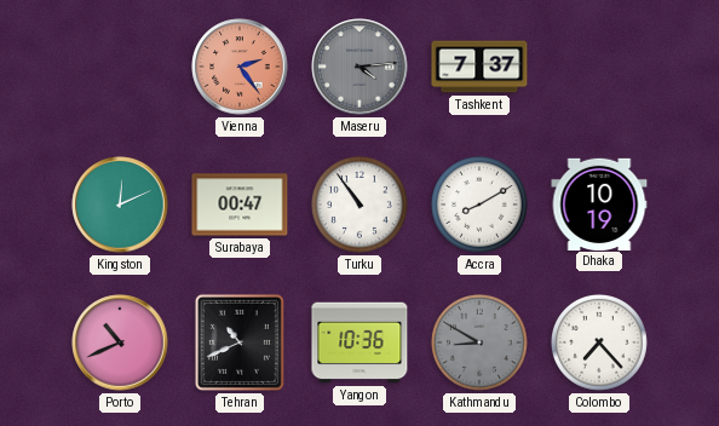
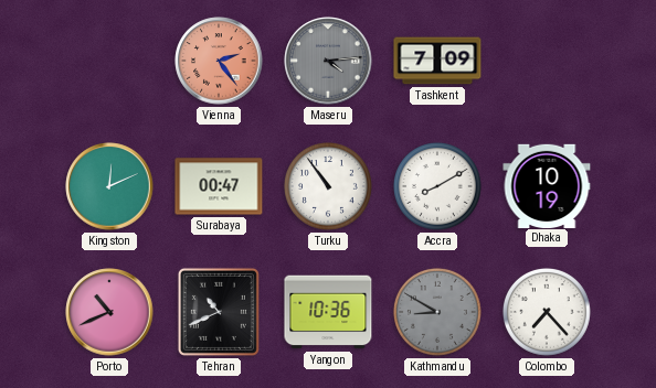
Tashkent: 7:37 -> 7:09
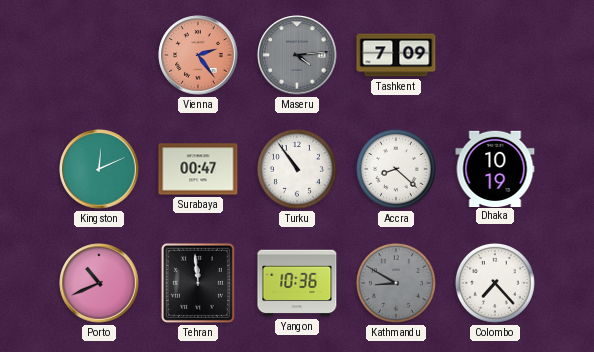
Accra: 8:10 -> 8:22
Tehran: 10:41 -> 11:59
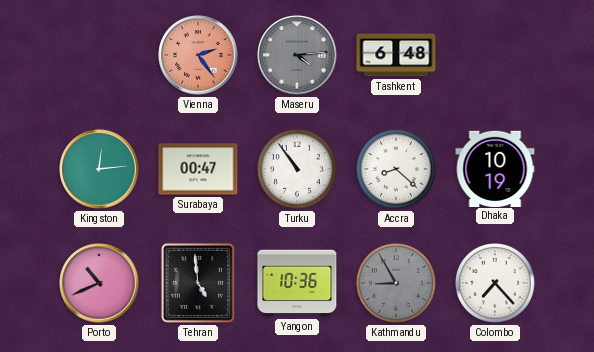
Tashkent: 7:09 -> 6:48
Kingston: 12:11 -> 12:14
Tehran: 11:59 -> 4:59
Kathmandu: 8:50 -> 8:55
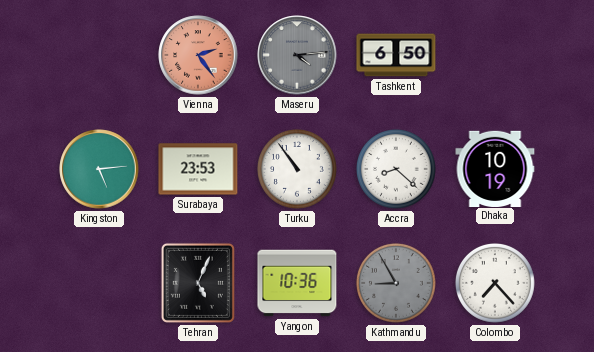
Tashkent: 6:48 -> 6:50
Kingston: 12:14 -> 5:14
Surabaya: 00:47 -> 23:53
Porto: 10:41 -> none
Tehran: 4:59 -> 5:04
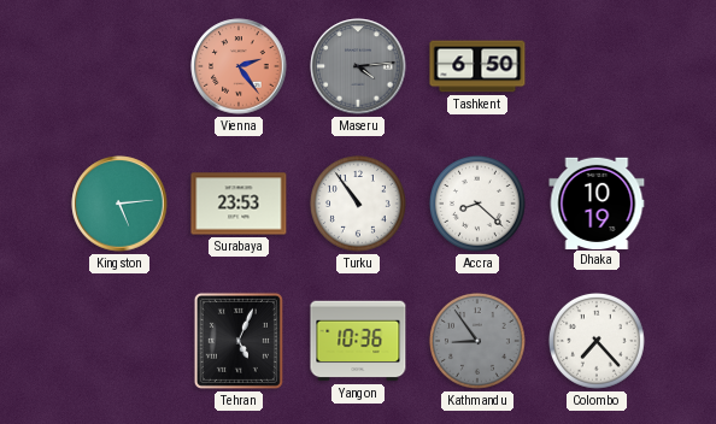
Kathmandu: 8:55 -> 8:54
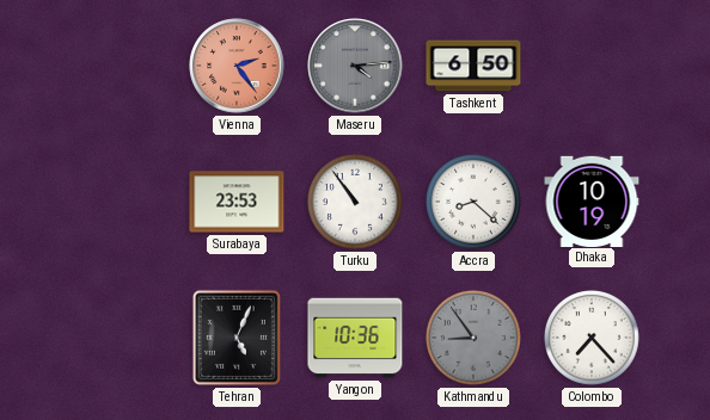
Kingston: 5:14 -> none
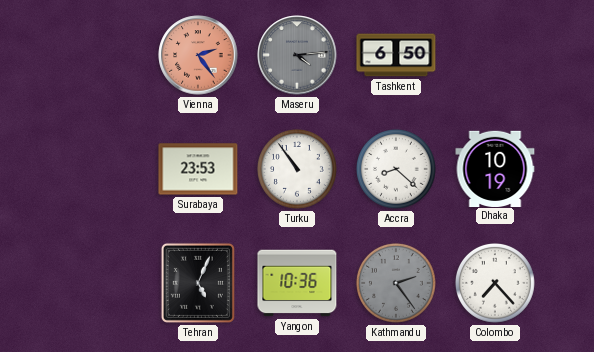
Kathmandu: 8:54 -> 2:24
